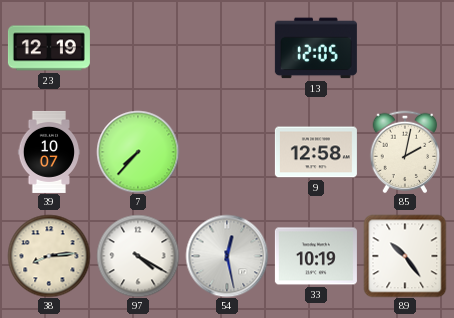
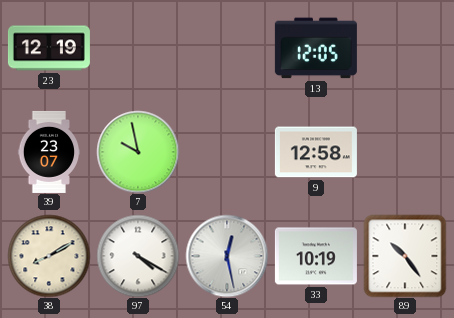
39: 10:07 -> 23:07
7: 7:37 -> 9:58
85: 2:02 -> none
38: 8:14 -> 8:10
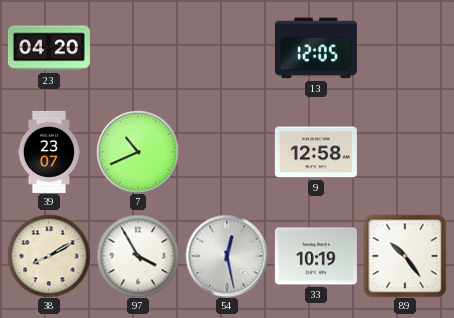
23: 12:19 -> 04:20
7: 9:58 -> 10:41
97: 4:20 -> 3:55
